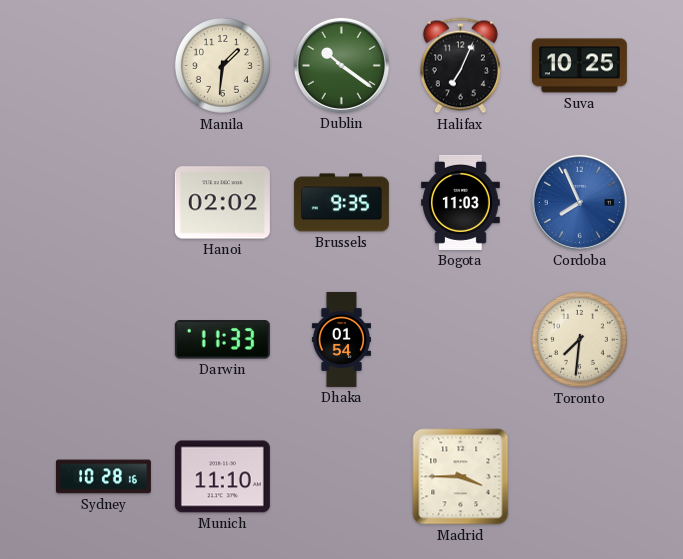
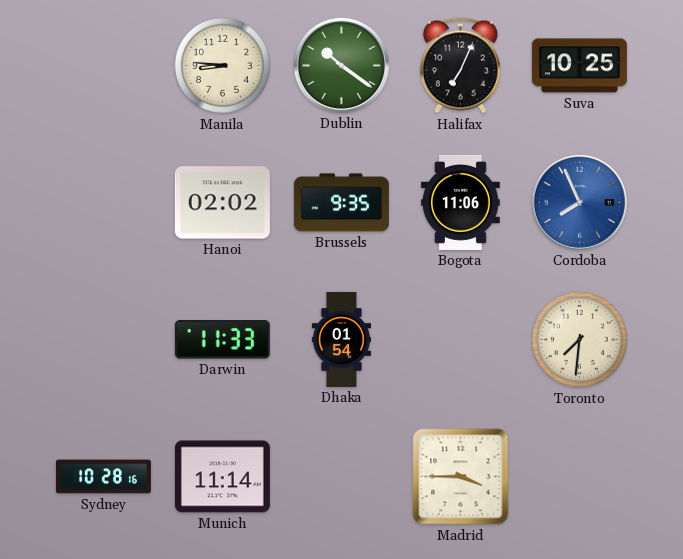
Manila: 1:31 -> 8:46
Bogota: 11:03 -> 11:06
Munich: 11:10 -> 11:14
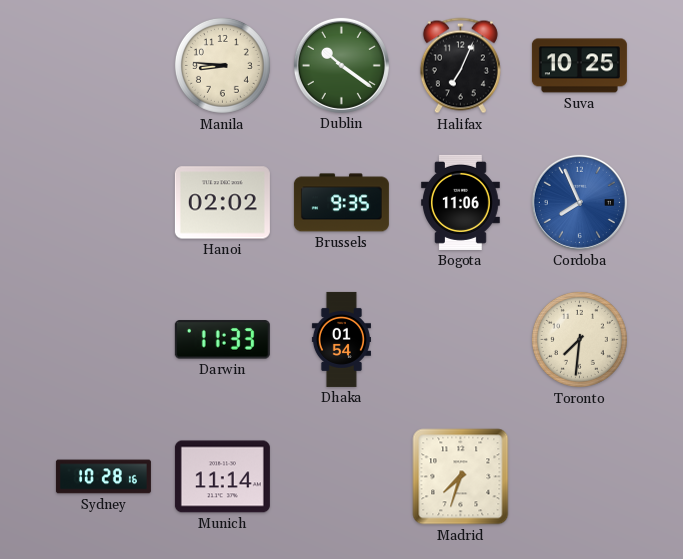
Madrid: 3:45 -> 7:33
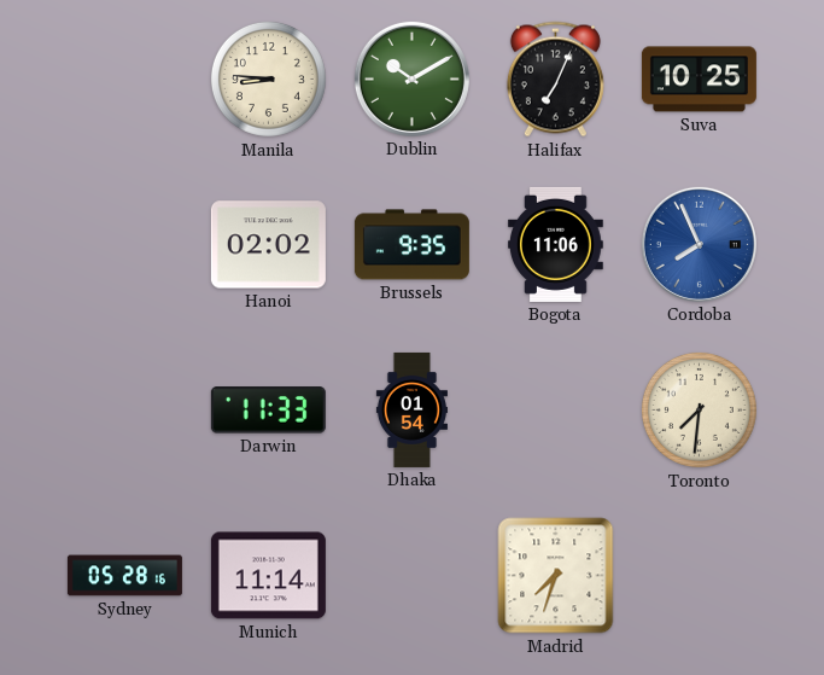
Dublin: 10:21 -> 10:10
Sydney: 10:28 -> 05:28
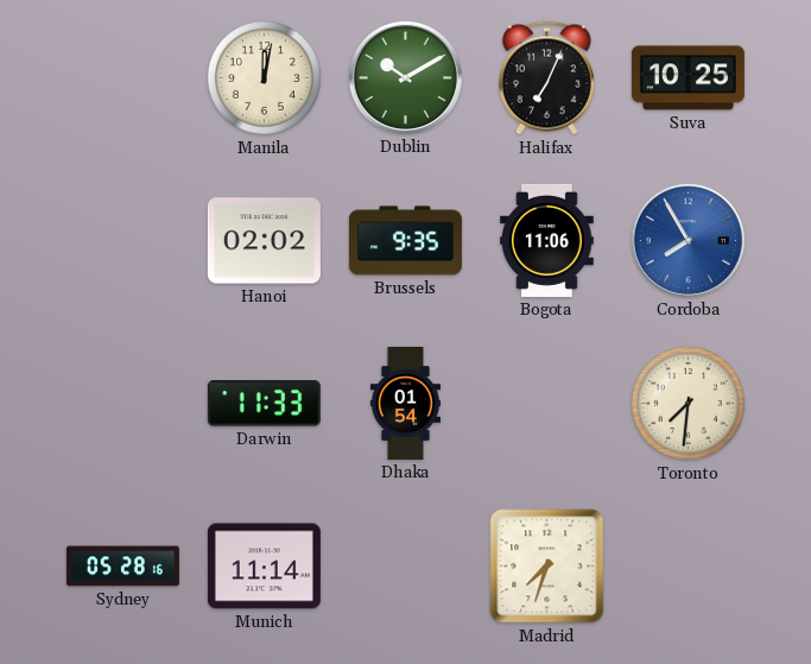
Manila: 8:46 -> 12:02
Cordoba: 7:56 -> 7:55
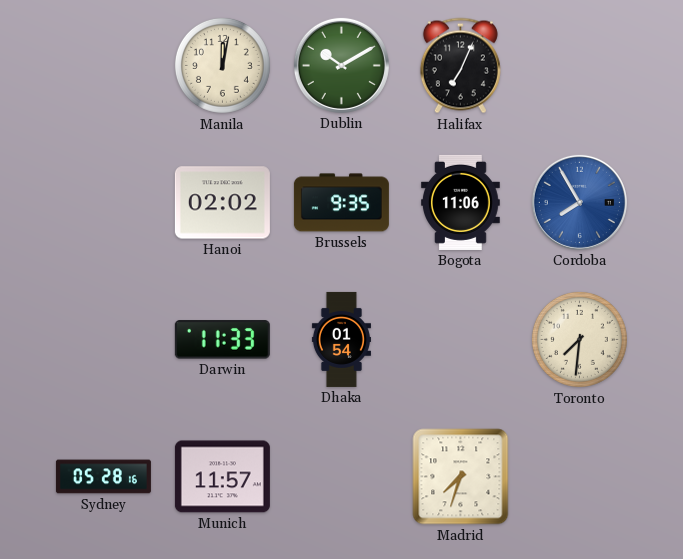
Suva: 10:25 -> none
Munich: 11:14 -> 11:57
